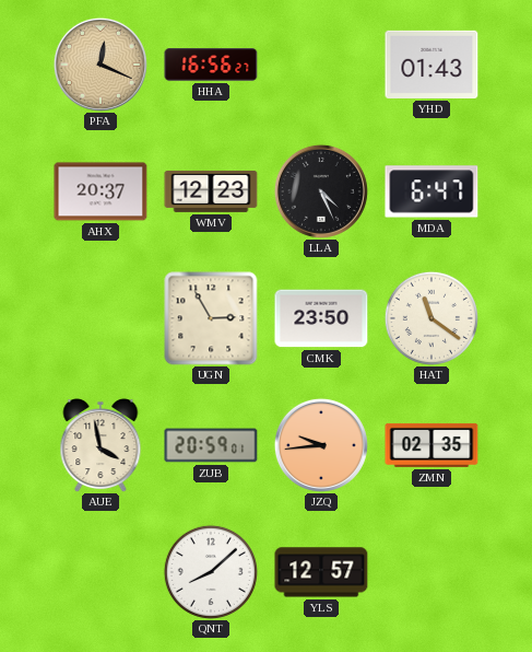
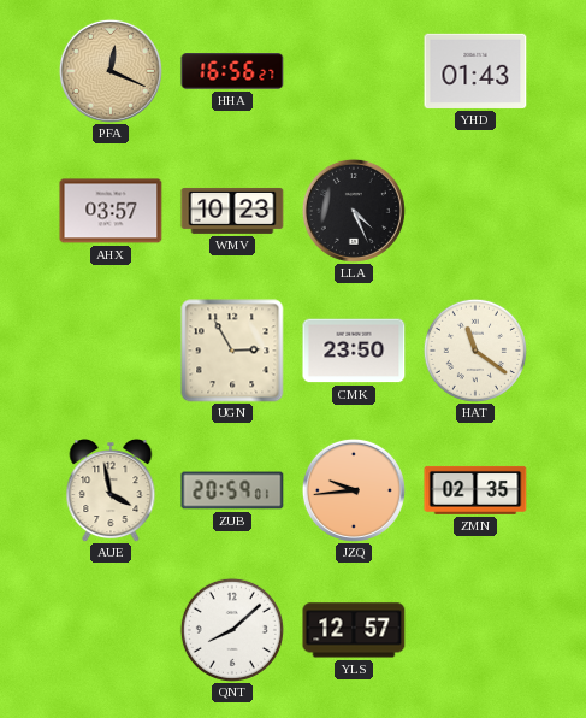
AHX: 20:37 -> 03:57
WMV: 12:23 -> 10:23
MDA: 6:47 -> none
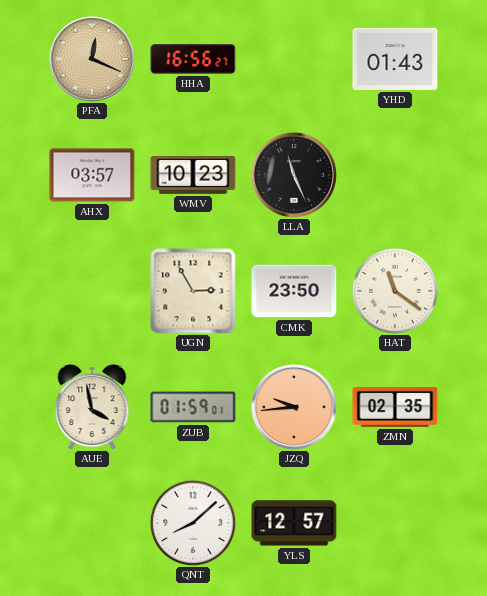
LLA: 4:26 -> 11:26
ZUB: 20:59 -> 01:59
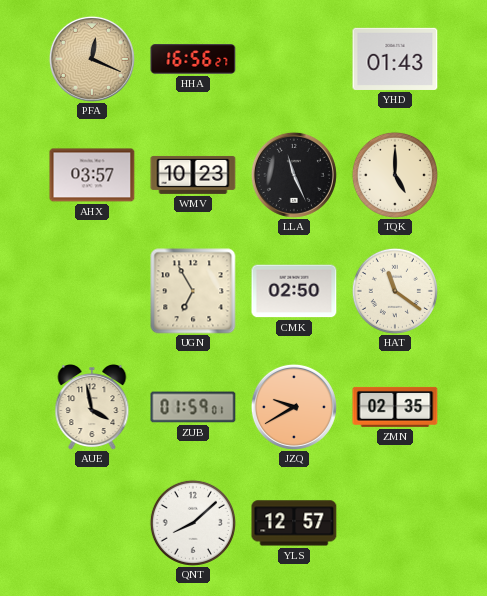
TQK: none -> 5:00
UGN: 2:55 -> 6:55
CMK: 23:50 -> 02:50
JZQ: 9:44 -> 9:40
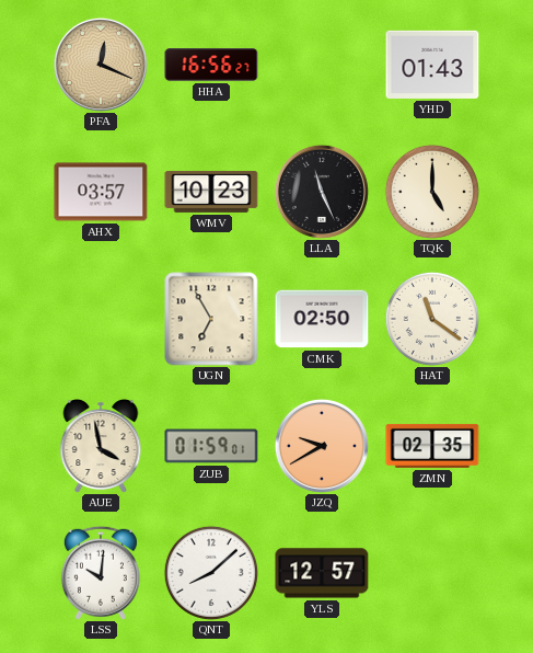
LSS: none -> 10:01
